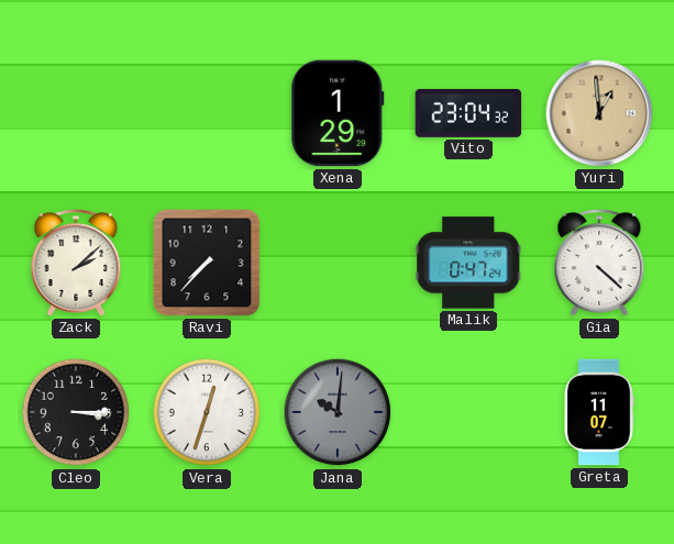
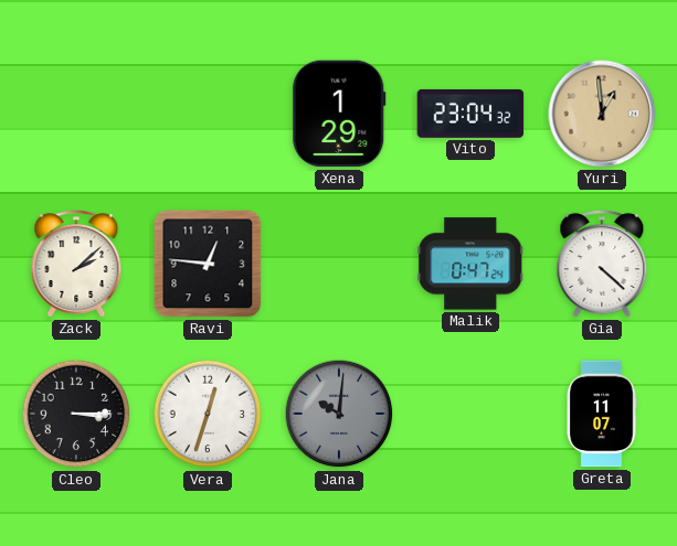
Ravi: 7:37 -> 12:46
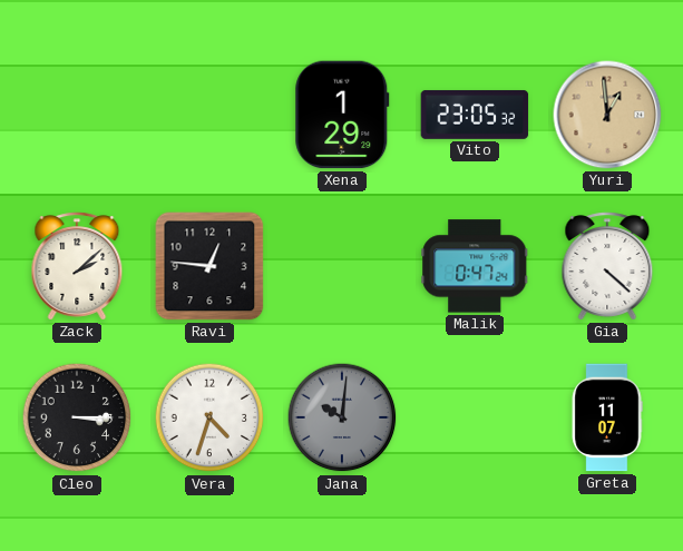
Vito: 23:04 -> 23:05
Vera: 12:33 -> 4:33
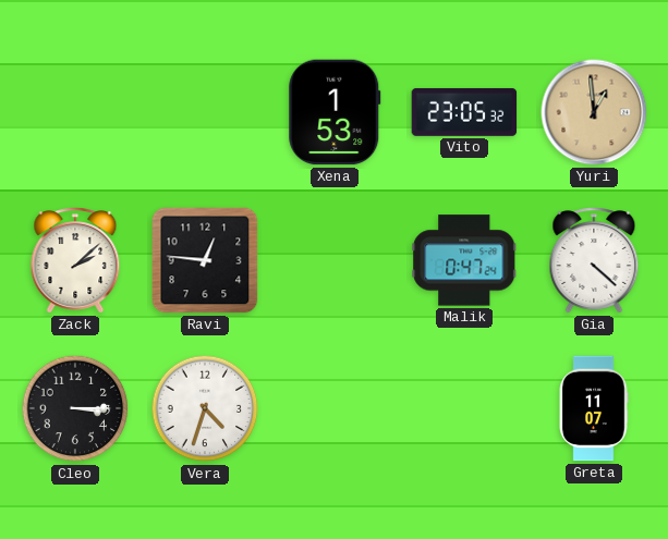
Xena: 1:29 -> 1:53
Jana: 10:01 -> none
